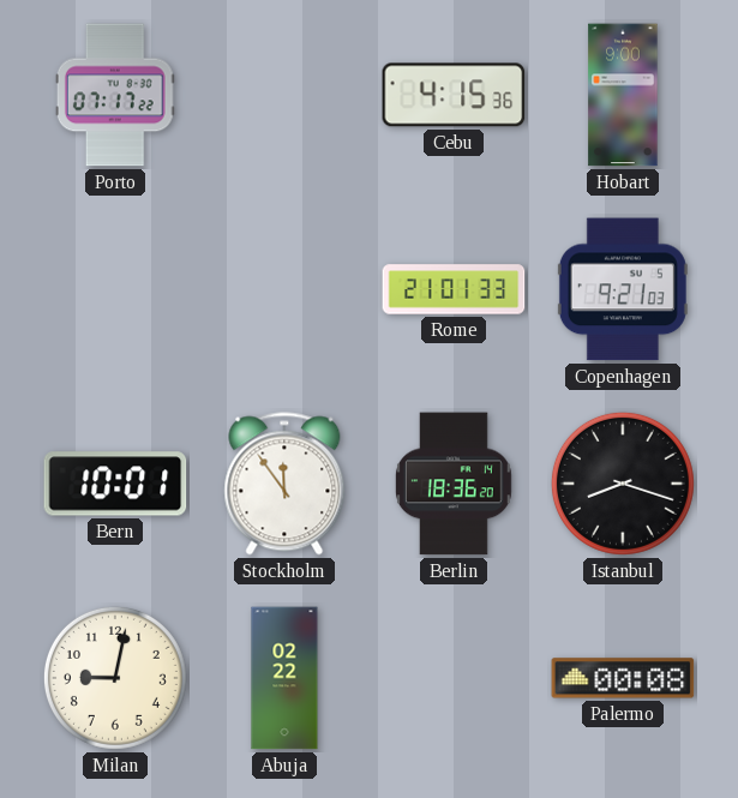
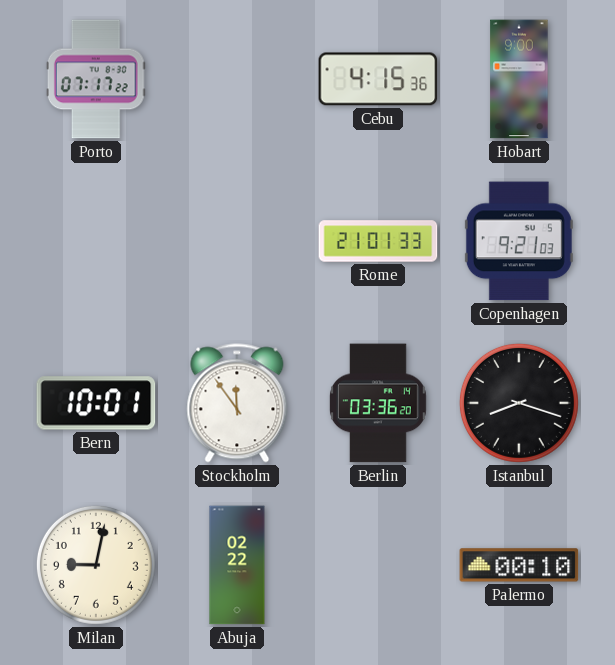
Berlin: 18:36 -> 03:36
Palermo: 00:08 -> 00:10
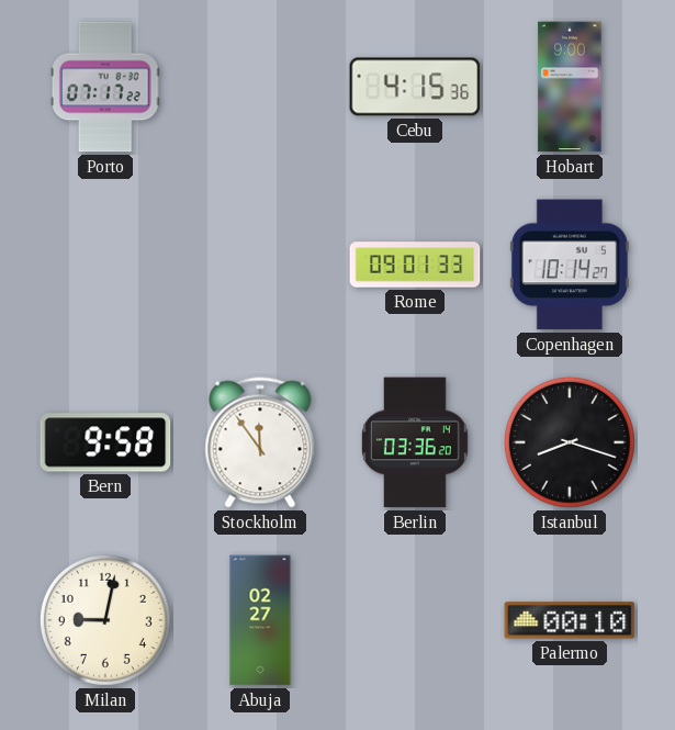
Rome: 21:01 -> 09:01
Copenhagen: 9:21 -> 10:14
Bern: 10:01 -> 9:58
Abuja: 02:22 -> 02:27
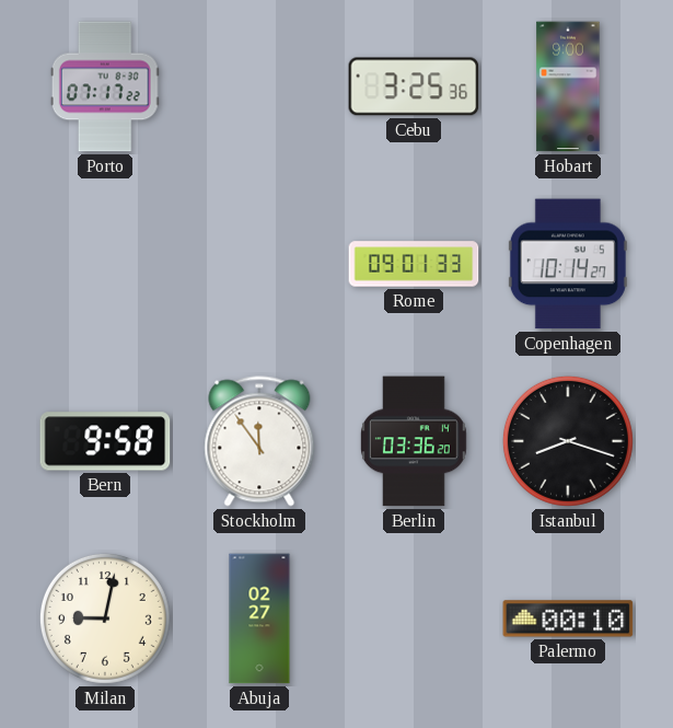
Cebu: 4:15 -> 3:25
